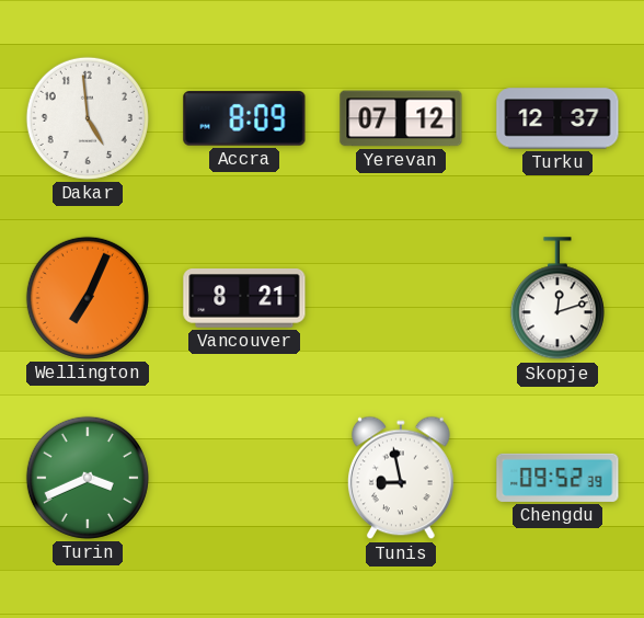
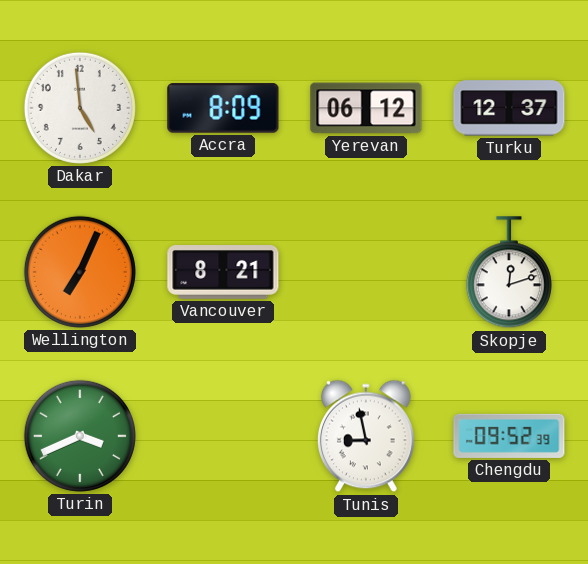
Yerevan: 07:12 -> 06:12
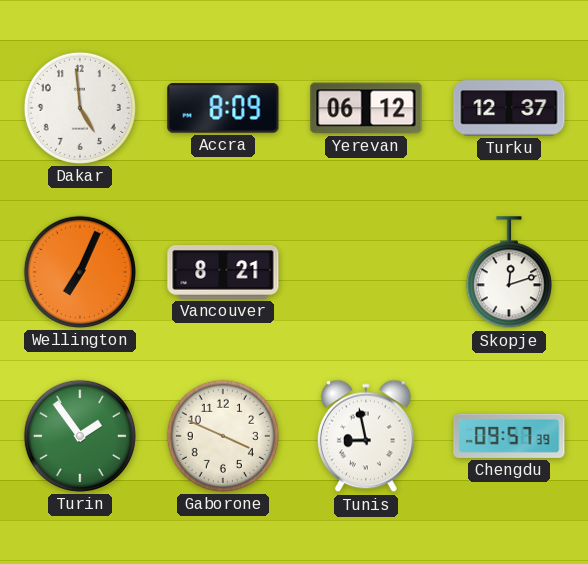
Turin: 3:41 -> 1:54
Gaborone: none -> 3:49
Chengdu: 09:52 -> 09:57
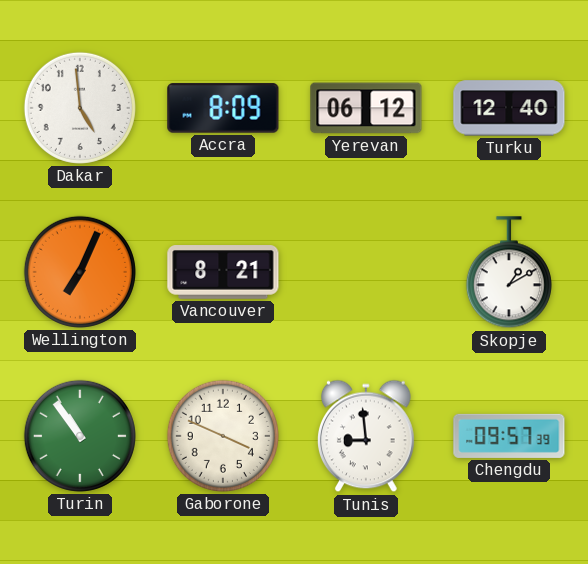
Turku: 12:37 -> 12:40
Skopje: 12:12 -> 1:10
Turin: 1:54 -> 10:54
Tunis: 8:58 -> 8:59
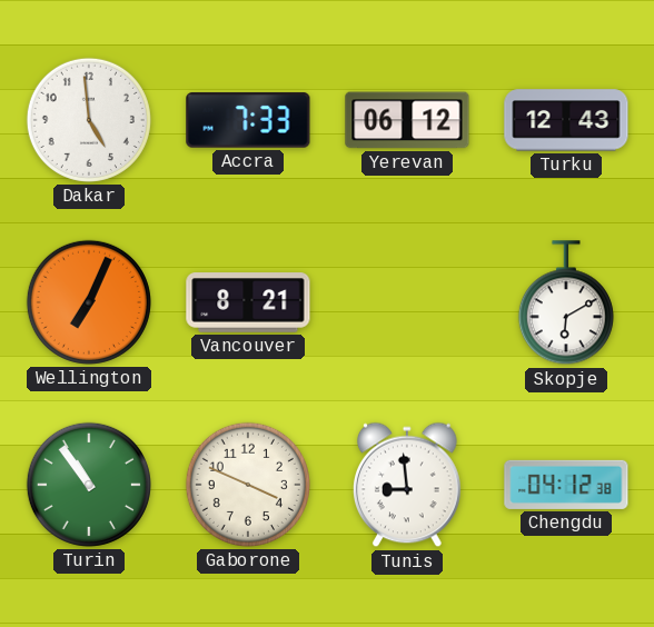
Accra: 8:09 -> 7:33
Turku: 12:40 -> 12:43
Skopje: 1:10 -> 6:10
Chengdu: 09:57 -> 04:12
